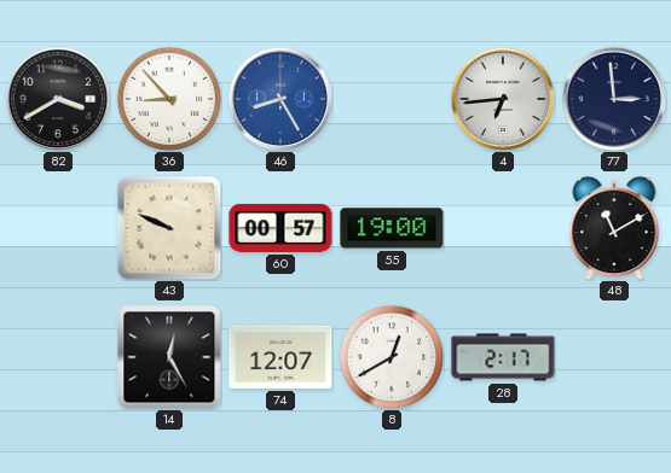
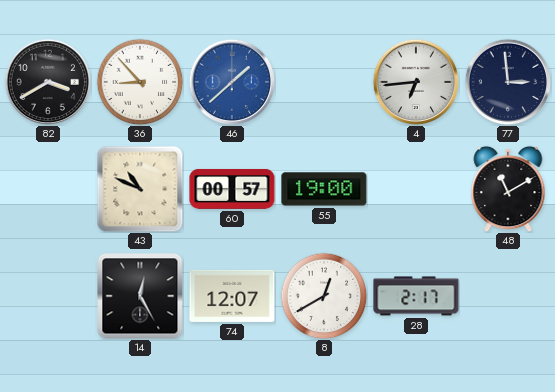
46: 8:25 -> 1:38
43: 9:49 -> 10:49
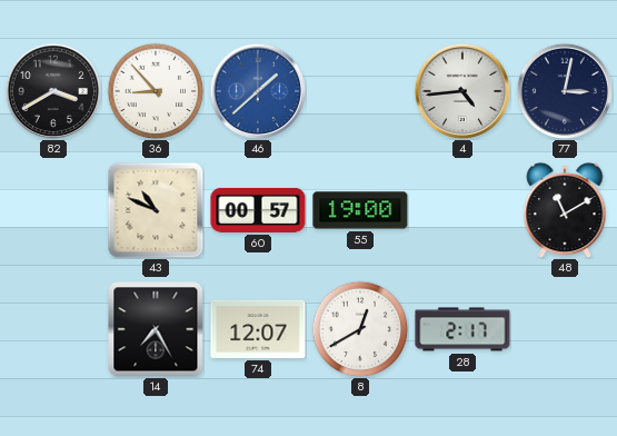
4: 6:44 -> 4:44
77: 2:59 -> 3:02
14: 12:25 -> 7:25
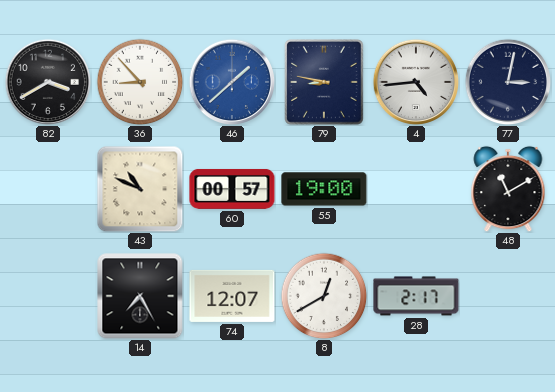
79: none -> 8:47
